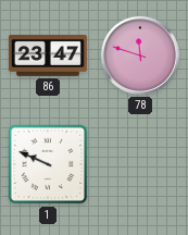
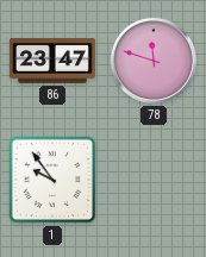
1: 9:49 -> 9:54
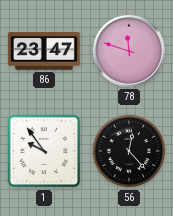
56: none -> 12:23
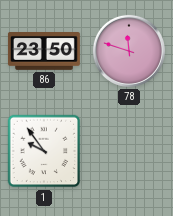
86: 23:47 -> 23:50
56: 12:23 -> none
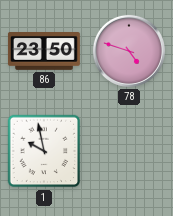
78: 11:48 -> 4:48
1: 9:54 -> 9:58
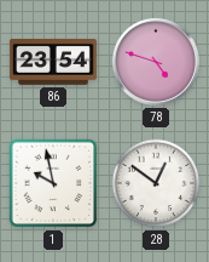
86: 23:50 -> 23:54
28: none -> 12:51
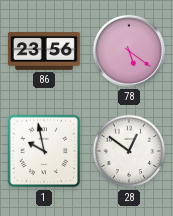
86: 23:54 -> 23:56
78: 4:48 -> 5:21
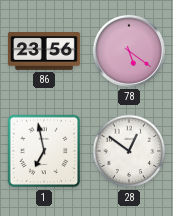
1: 9:58 -> 6:58
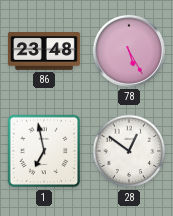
86: 23:56 -> 23:48
78: 5:21 -> 5:25
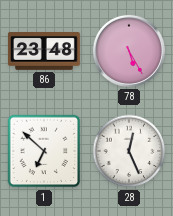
1: 6:58 -> 6:52
28: 12:51 -> 12:26
